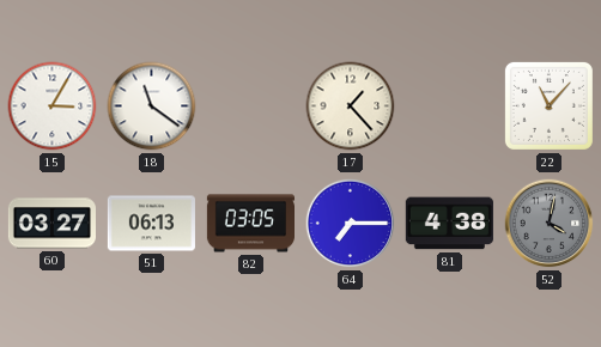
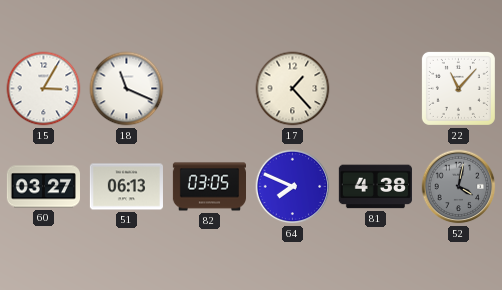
18: 11:21 -> 11:19
64: 7:15 -> 7:49
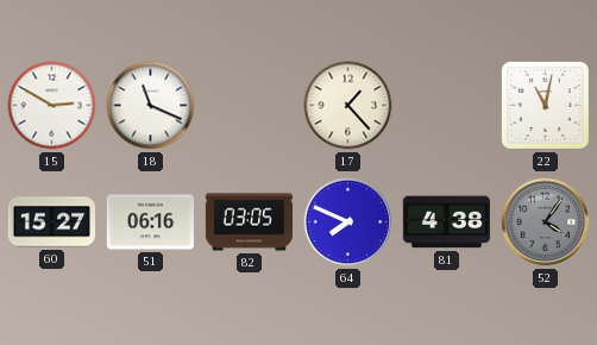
15: 3:05 -> 2:50
22: 11:07 -> 11:02
60: 03:27 -> 15:27
51: 06:13 -> 06:16
52: 4:02 -> 4:06
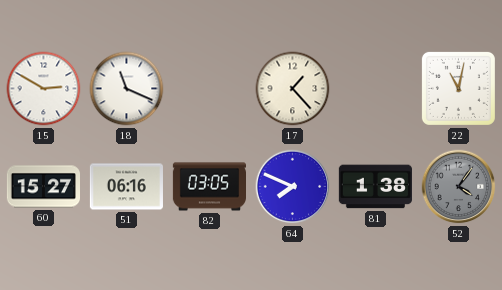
81: 4:38 -> 1:38
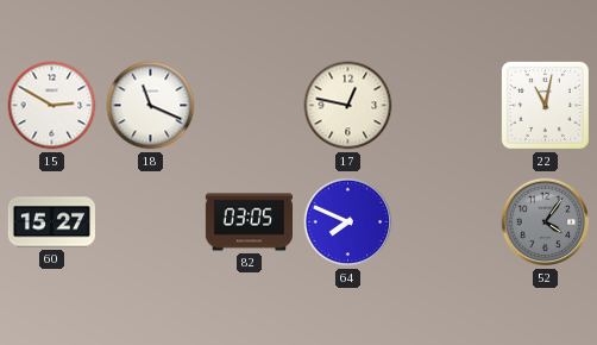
17: 1:23 -> 12:47
51: 06:16 -> none
81: 1:38 -> none
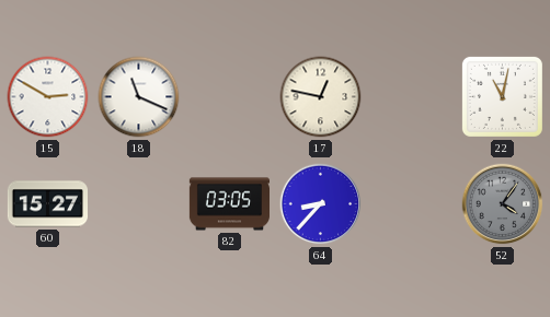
64: 7:49 -> 8:37
